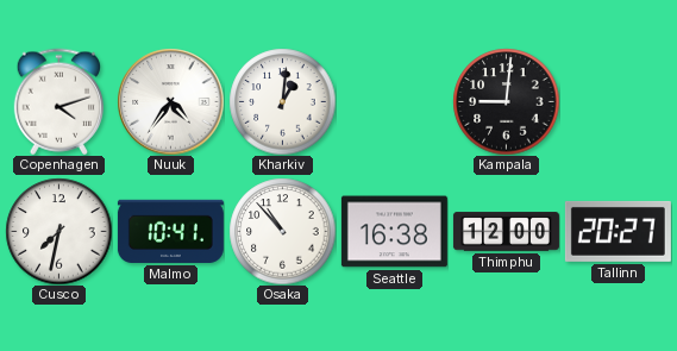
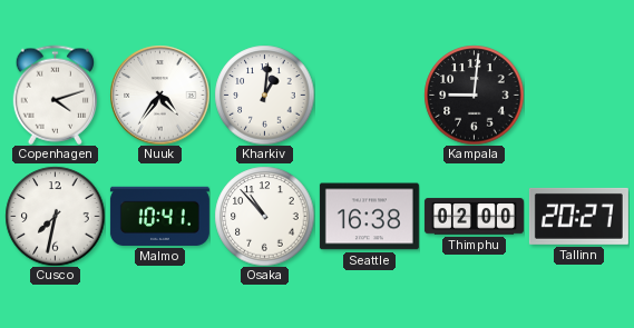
Thimphu: 12:00 -> 02:00
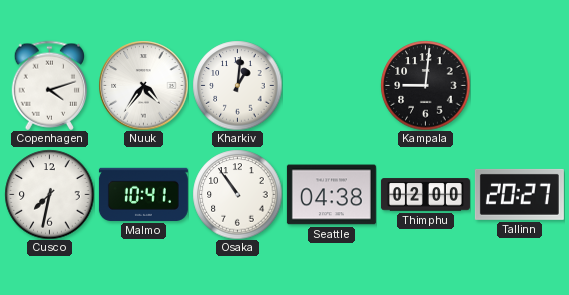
Osaka: 10:53 -> 10:54
Seattle: 16:38 -> 04:38
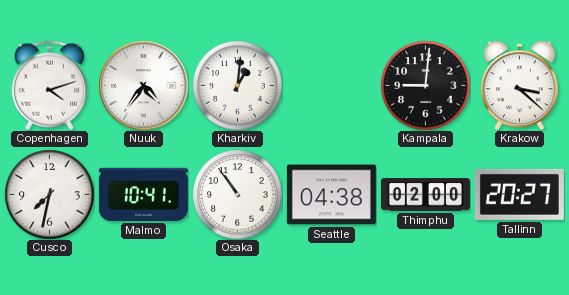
Krakow: none -> 3:22
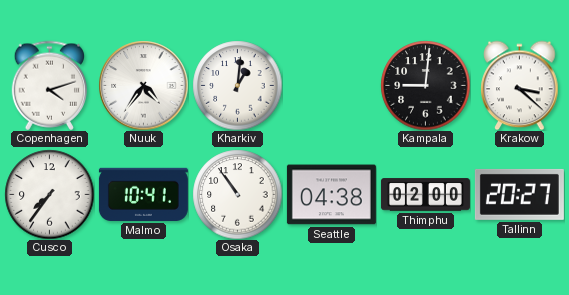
Cusco: 7:32 -> 7:36
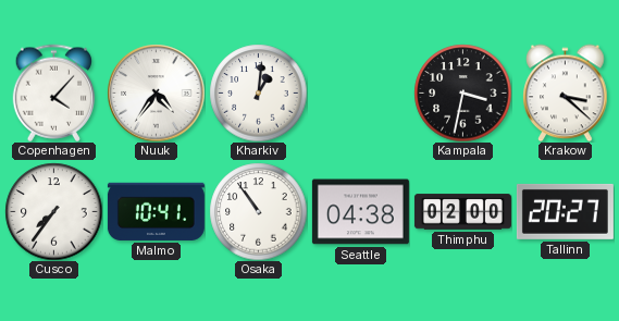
Copenhagen: 4:12 -> 4:07
Kampala: 9:01 -> 3:32
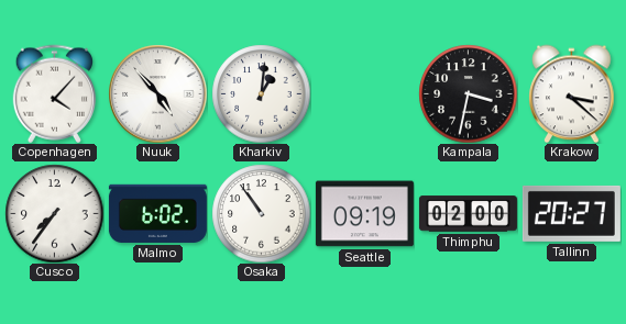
Nuuk: 4:36 -> 4:53
Malmo: 10:41 -> 6:02
Seattle: 04:38 -> 09:19
